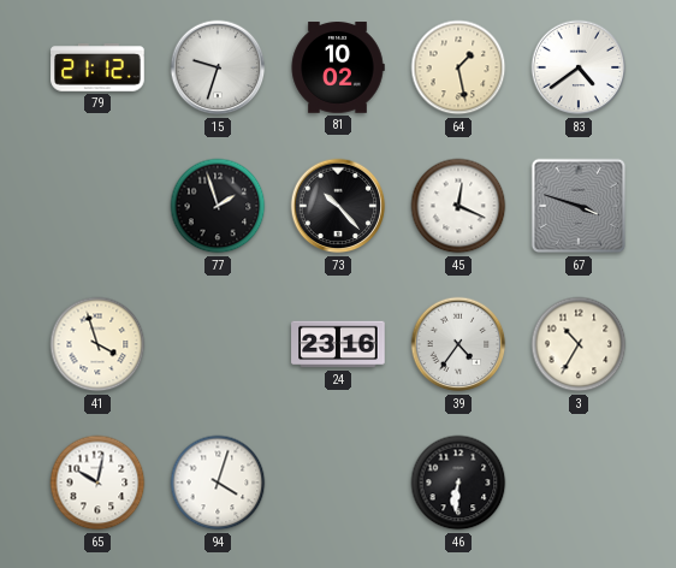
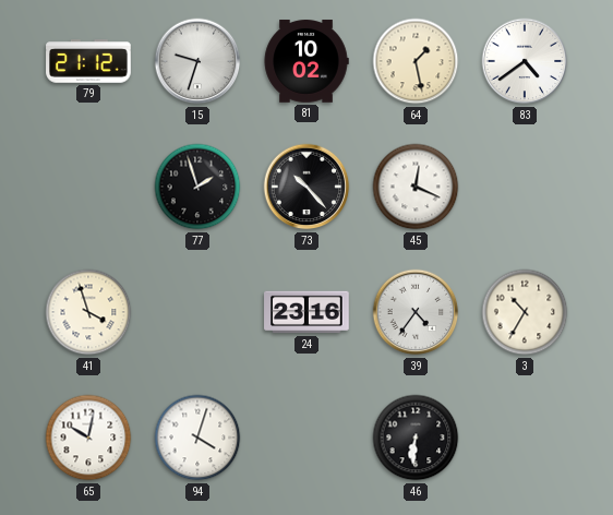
67: 3:48 -> none
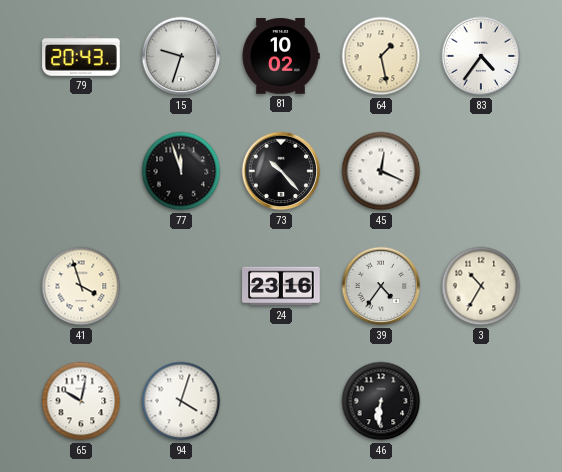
79: 21:12 -> 20:43
83: 4:39 -> 4:36
77: 1:57 -> 11:57
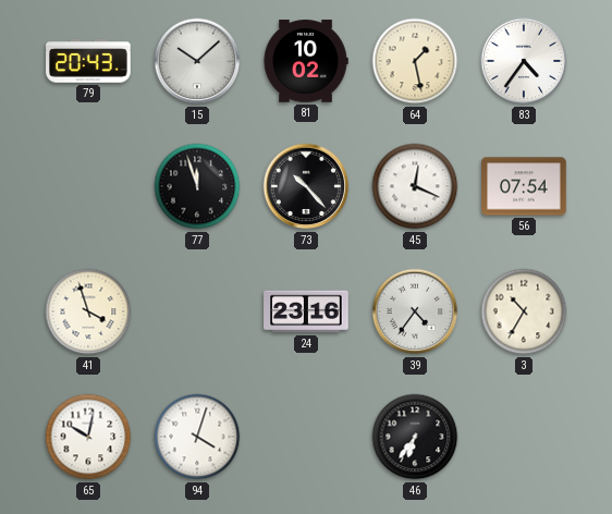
15: 9:33 -> 10:08
56: none -> 07:54
46: 6:31 -> 6:36
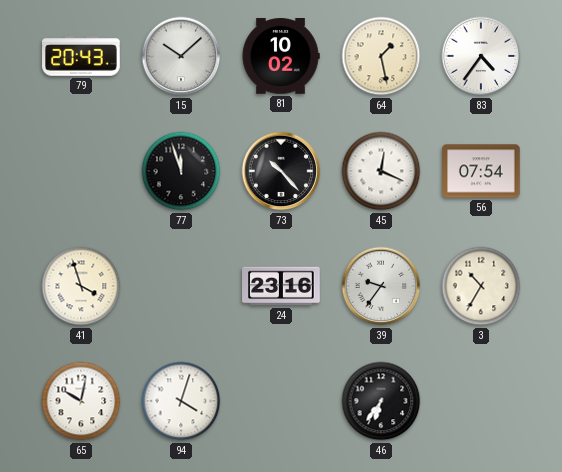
39: 4:36 -> 9:36
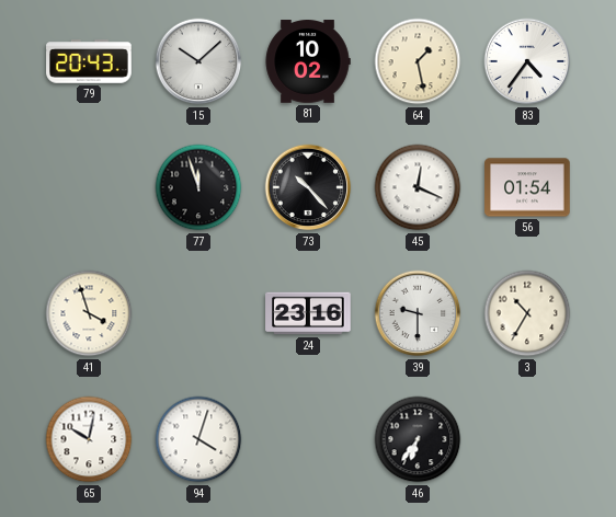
56: 07:54 -> 01:54
39: 9:36 -> 9:30
